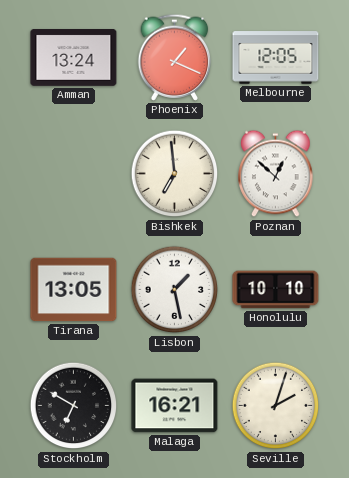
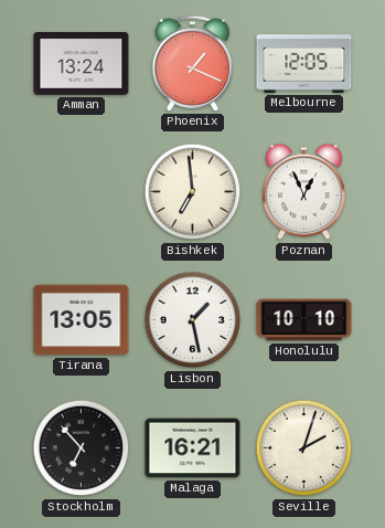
Poznan: 12:52 -> 12:56
Stockholm: 6:50 -> 6:53
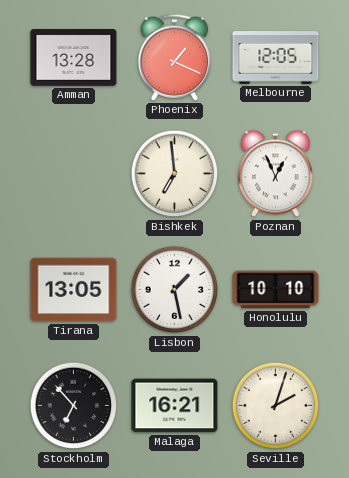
Amman: 13:24 -> 13:28
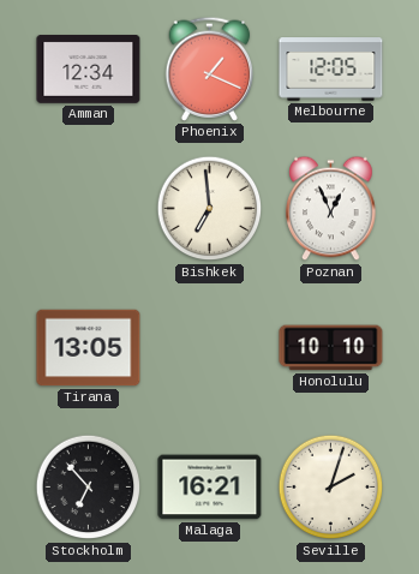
Amman: 13:28 -> 12:34
Lisbon: 1:28 -> none
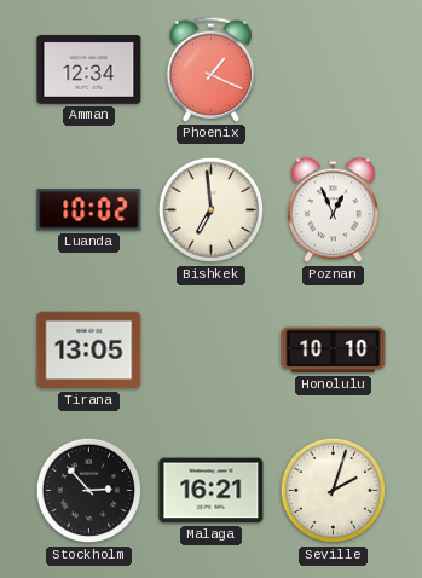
Melbourne: 12:05 -> none
Luanda: none -> 10:02
Stockholm: 6:53 -> 2:53
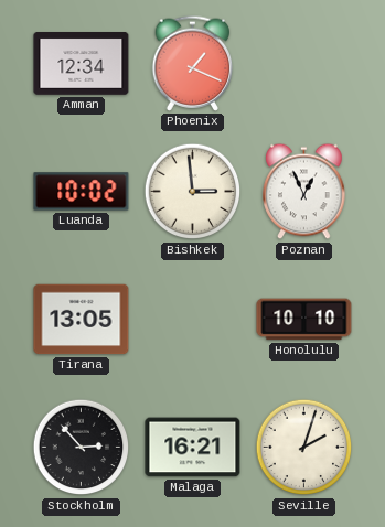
Bishkek: 6:59 -> 2:59
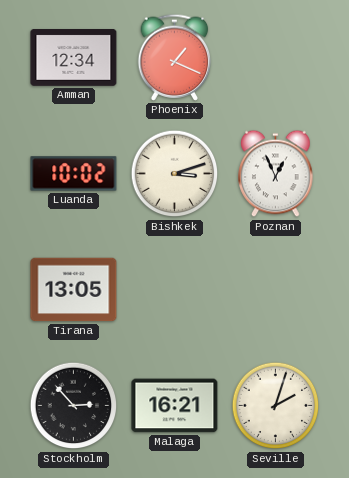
Bishkek: 2:59 -> 3:12
Honolulu: 10:10 -> none
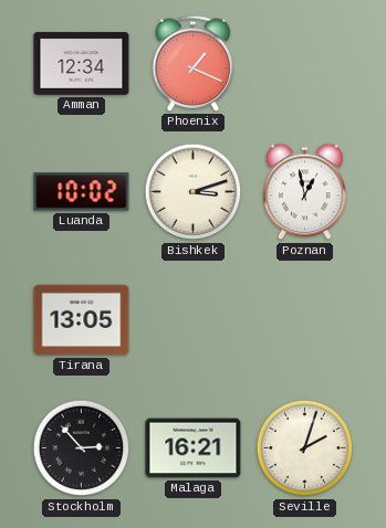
Poznan: 12:56 -> 12:58
